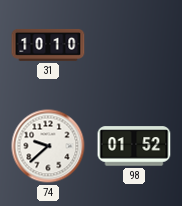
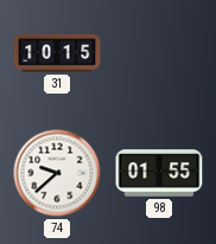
31: 10:10 -> 10:15
98: 01:52 -> 01:55
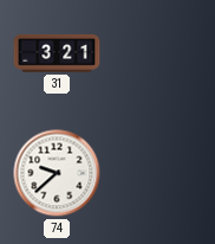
31: 10:15 -> 3:21
98: 01:55 -> none
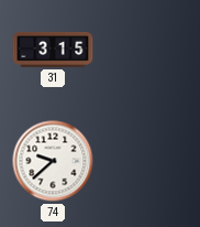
31: 3:21 -> 3:15
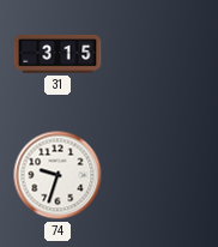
74: 9:38 -> 9:33
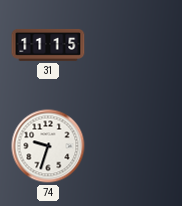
31: 3:15 -> 11:15
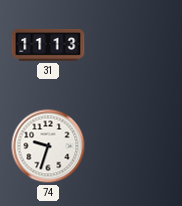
31: 11:15 -> 11:13
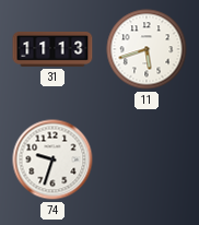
11: none -> 5:42
